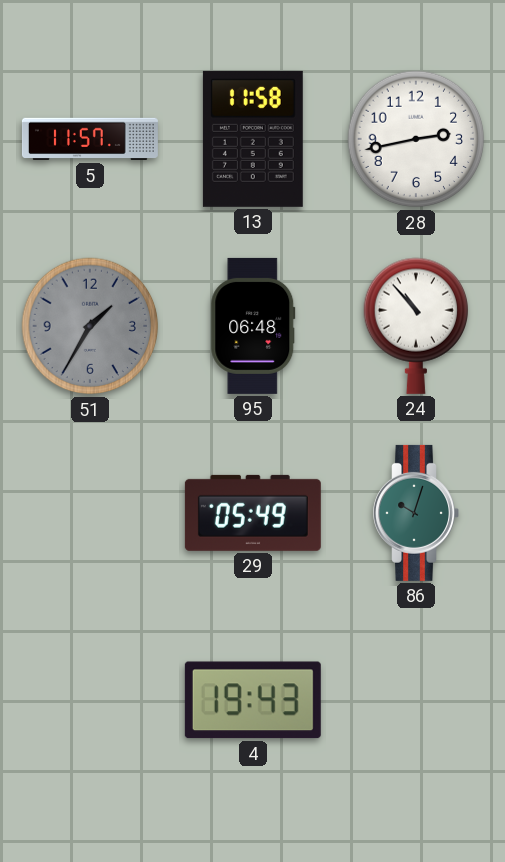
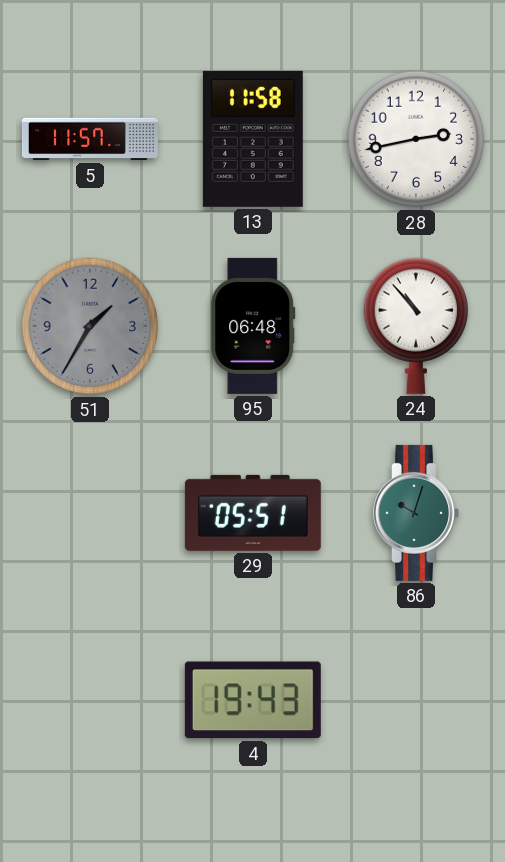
29: 05:49 -> 05:51
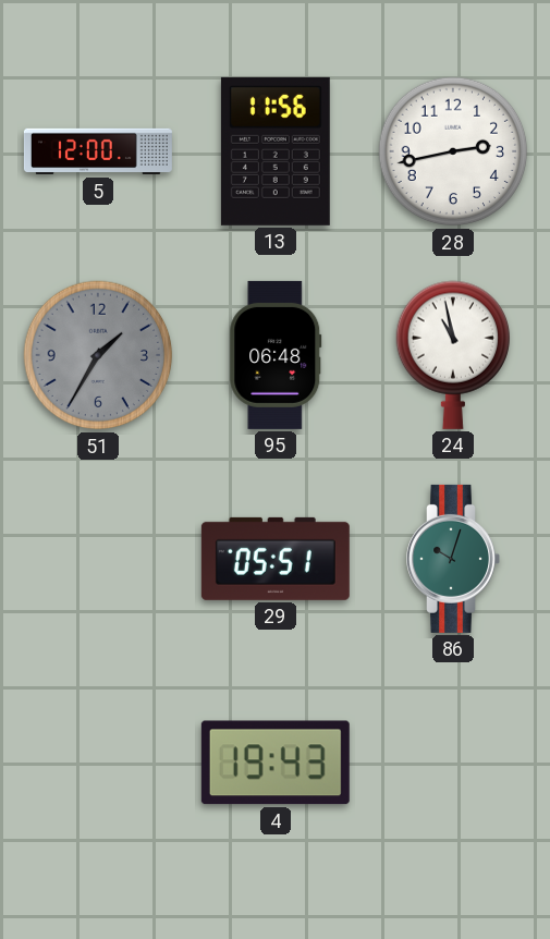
5: 11:57 -> 12:00
13: 11:58 -> 11:56
24: 10:53 -> 10:58
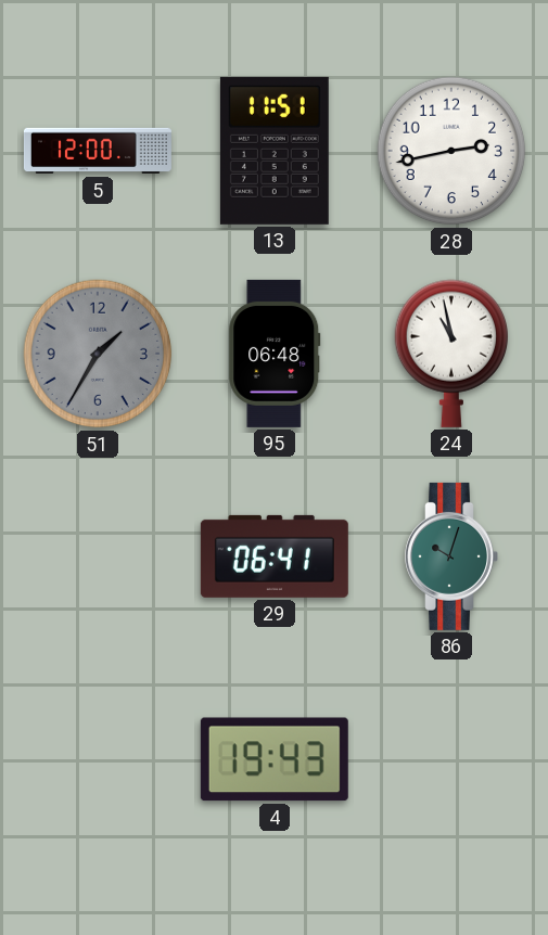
13: 11:56 -> 11:51
29: 05:51 -> 06:41
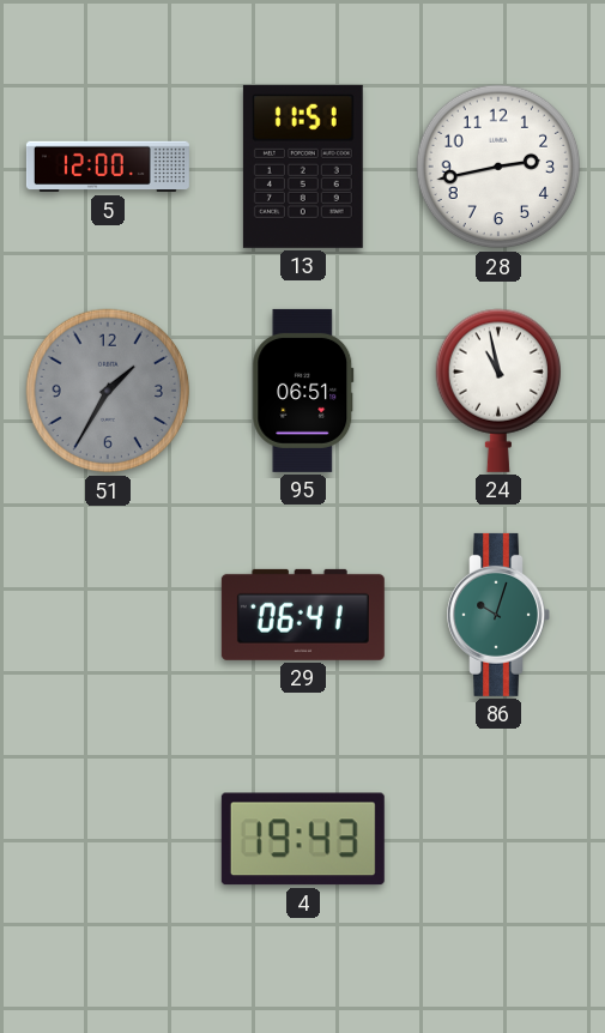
95: 06:48 -> 06:51
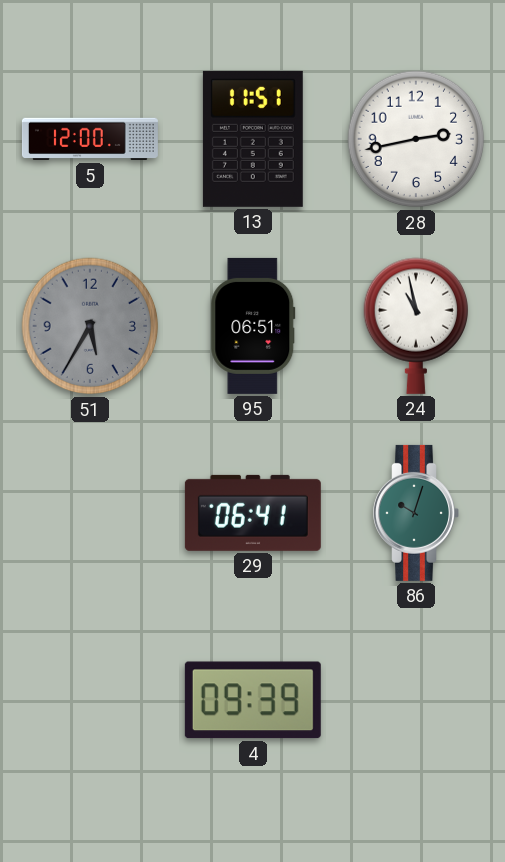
51: 1:35 -> 5:35
4: 19:43 -> 09:39
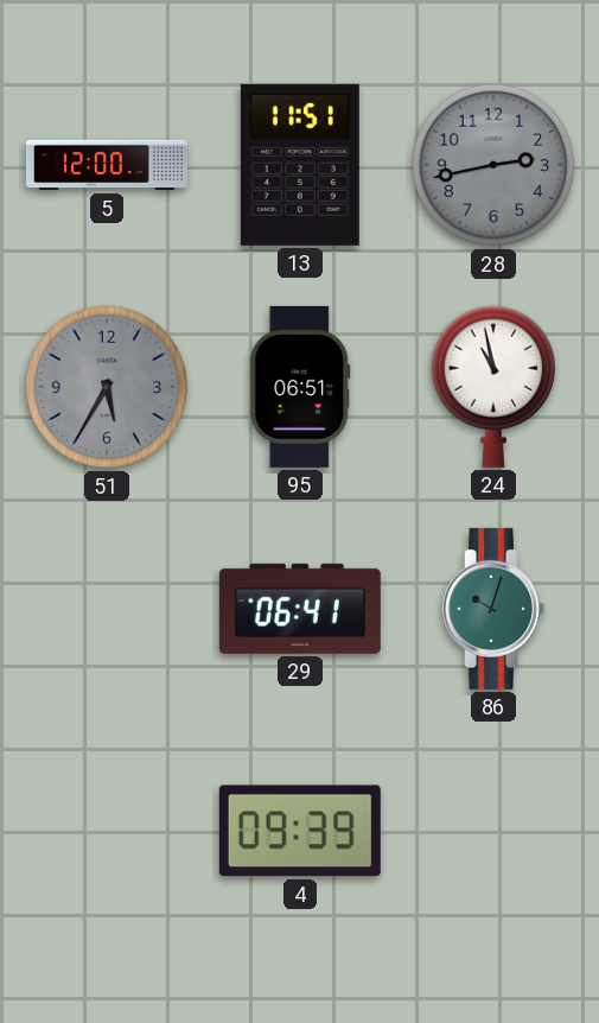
28 dial: white -> grey
